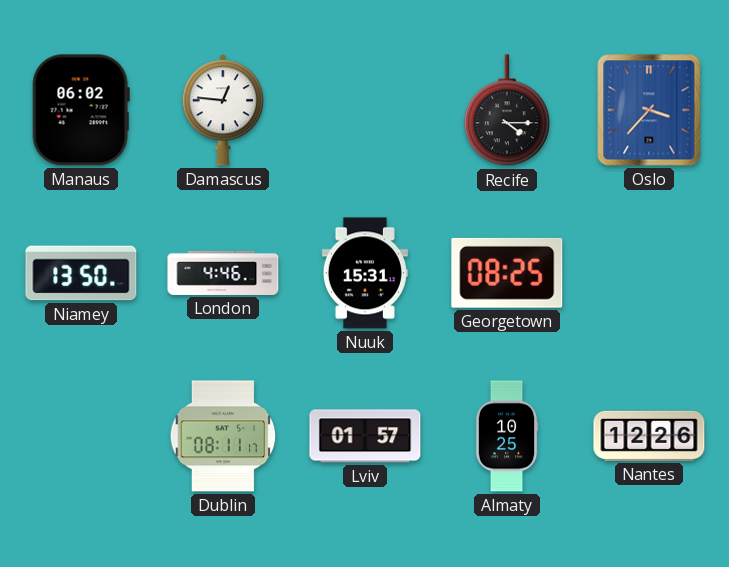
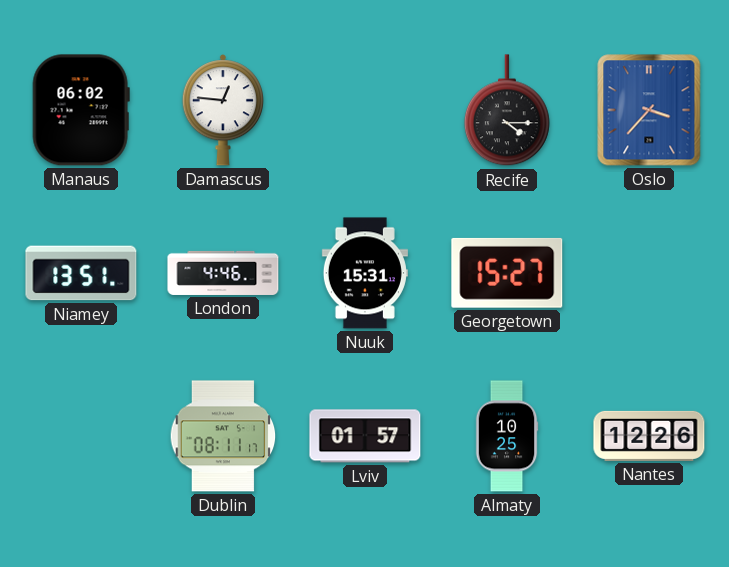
Niamey: 13:50 -> 13:51
Georgetown: 08:25 -> 15:27
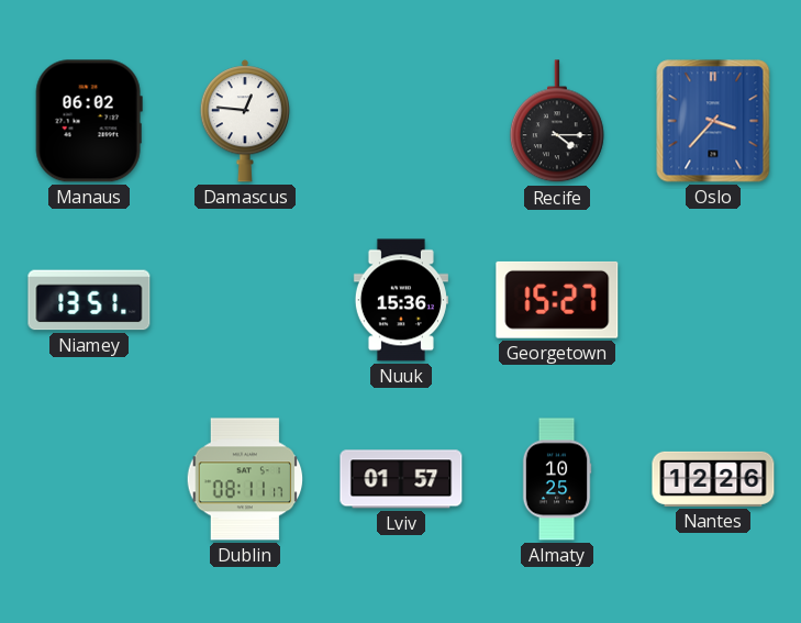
London: 4:46 -> none
Nuuk: 15:31 -> 15:36
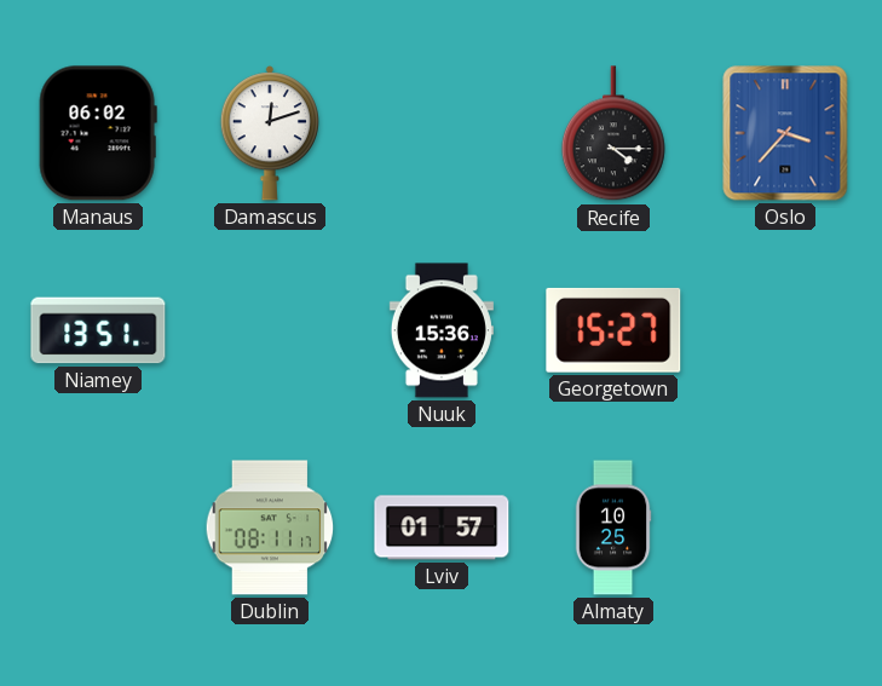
Damascus: 12:46 -> 12:12
Nantes: 12:26 -> none
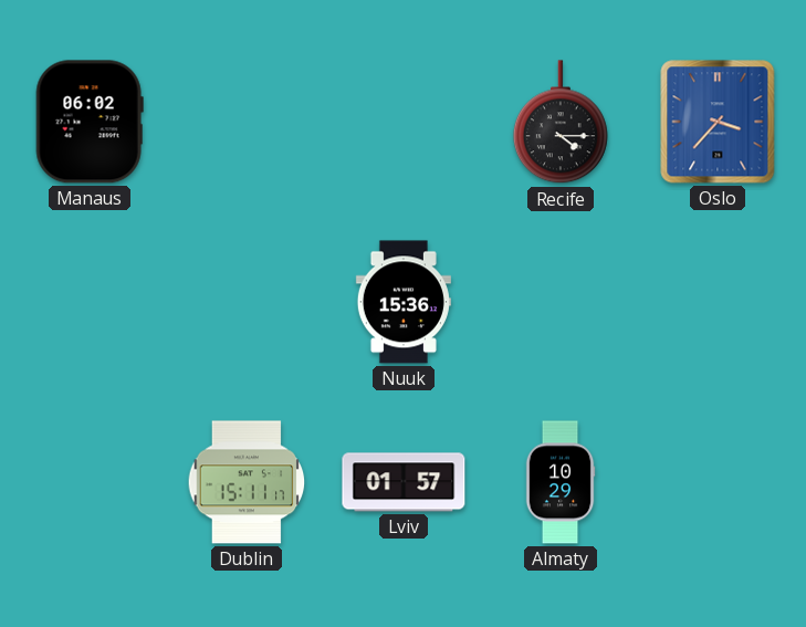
Damascus: 12:12 -> none
Niamey: 13:51 -> none
Georgetown: 15:27 -> none
Dublin: 08:11 -> 15:11
Almaty: 10:25 -> 10:29
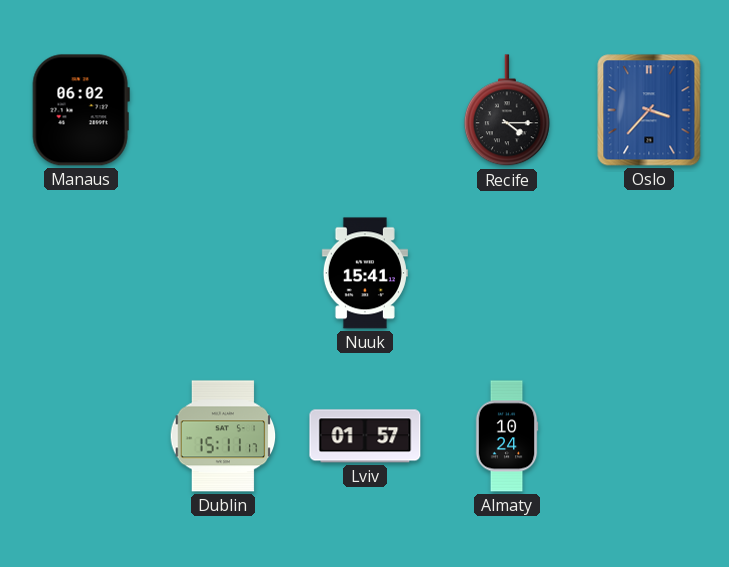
Nuuk: 15:36 -> 15:41
Almaty: 10:29 -> 10:24
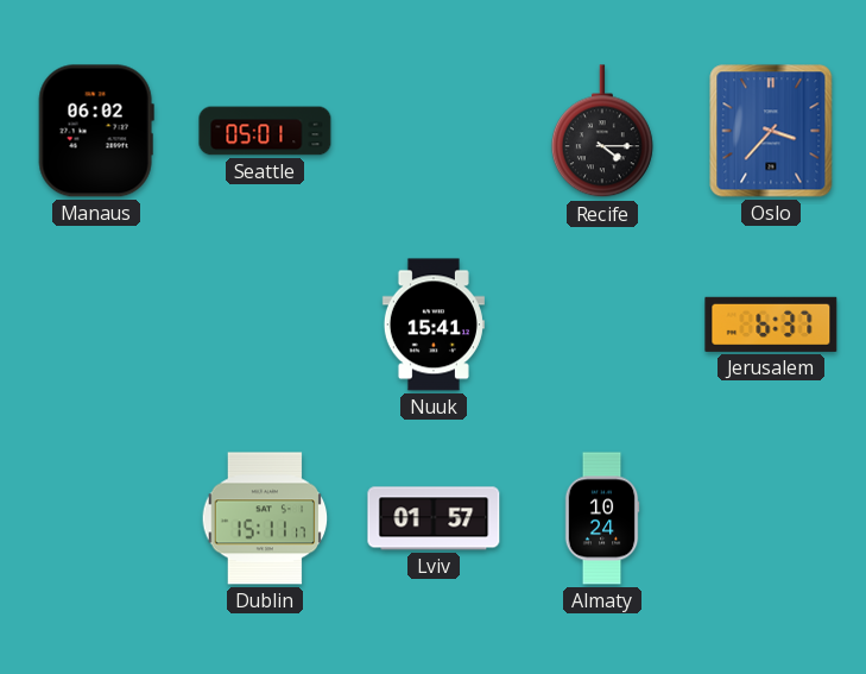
Seattle: none -> 05:01
Jerusalem: none -> 6:37
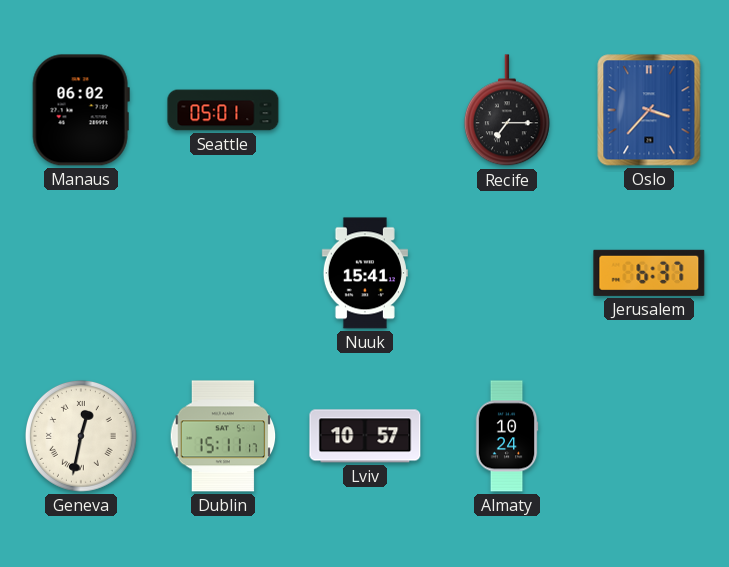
Recife: 4:15 -> 7:15
Geneva: none -> 12:32
Lviv: 01:57 -> 10:57
